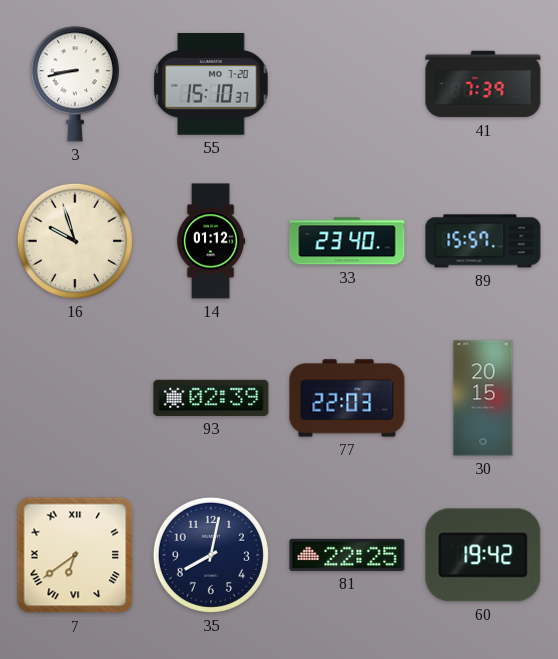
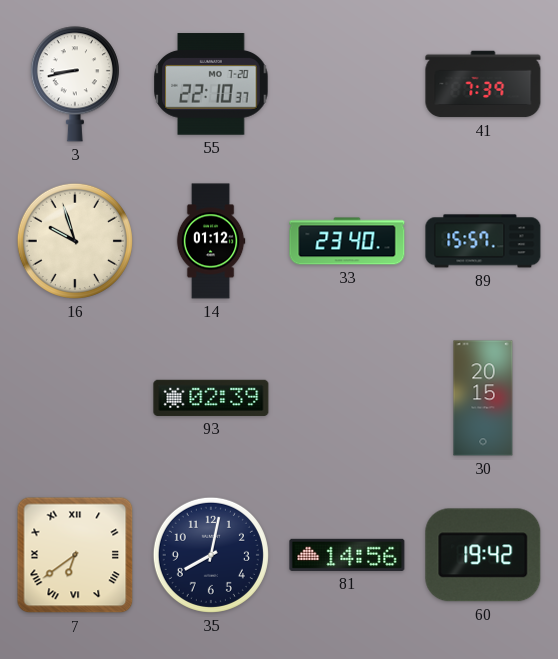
55: 15:10 -> 22:10
77: 22:03 -> none
81: 22:25 -> 14:56
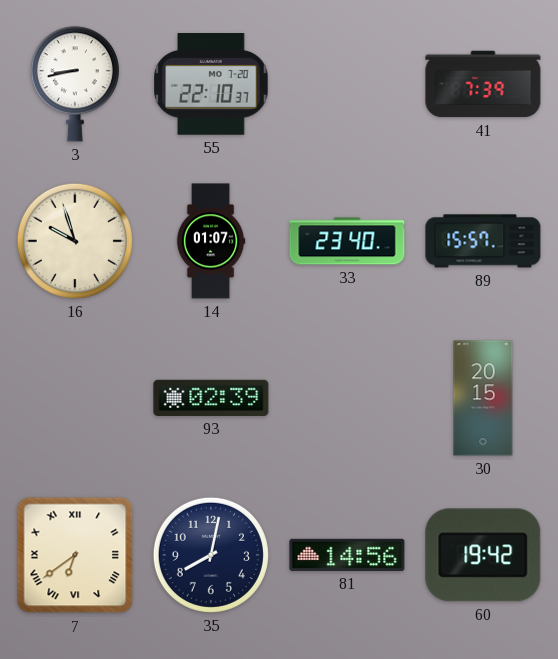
14: 01:12 -> 01:07
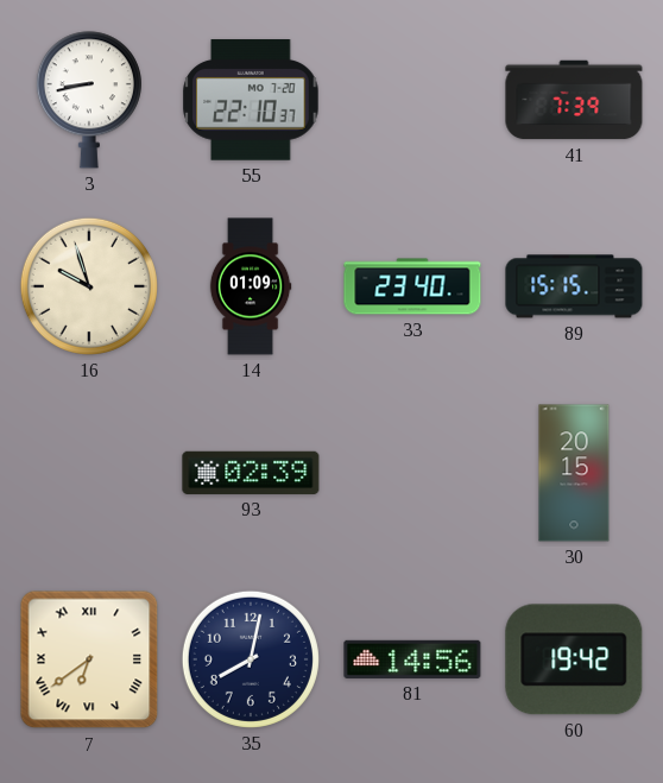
14: 01:07 -> 01:09
89: 15:57 -> 15:15
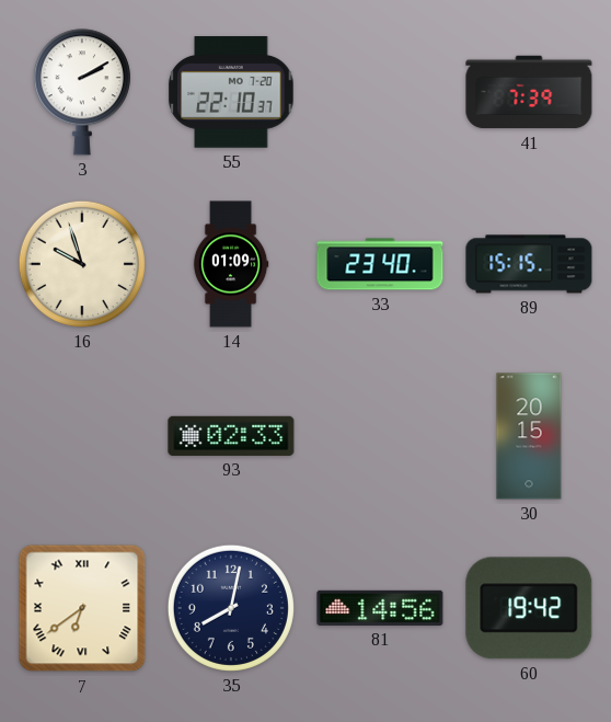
3: 8:43 -> 2:10
93: 02:39 -> 02:33
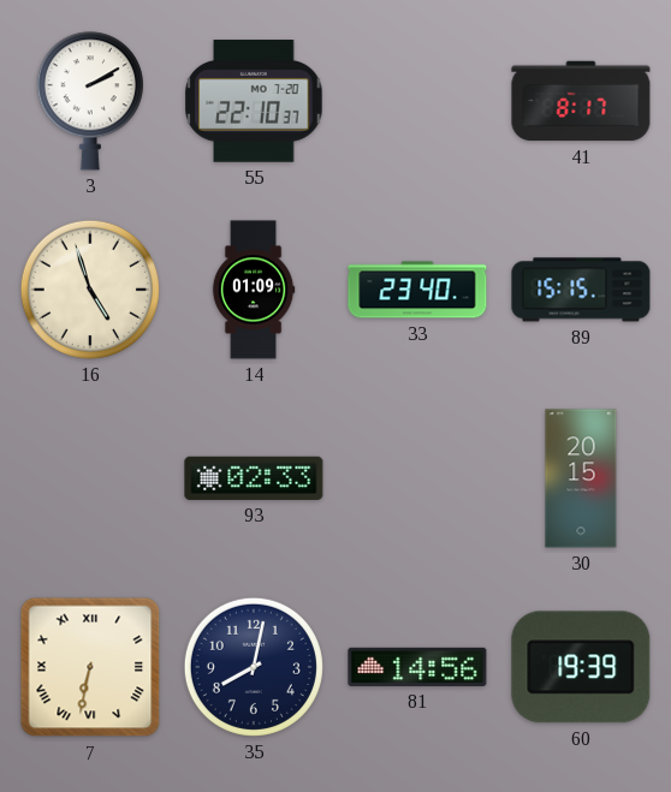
41: 7:39 -> 8:17
16: 9:57 -> 4:57
7: 6:39 -> 6:32
60: 19:42 -> 19:39
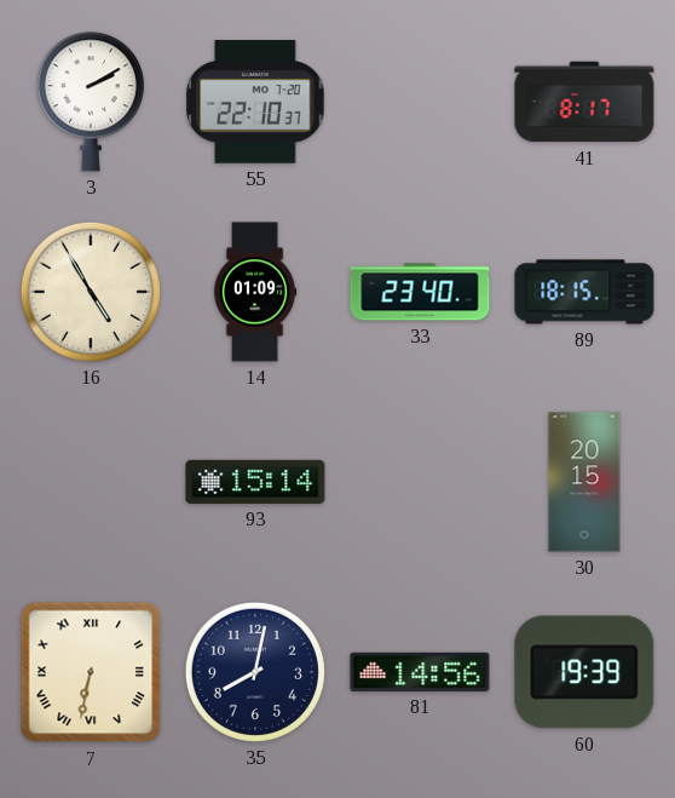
16: 4:57 -> 4:55
89: 15:15 -> 18:15
93: 02:33 -> 15:14
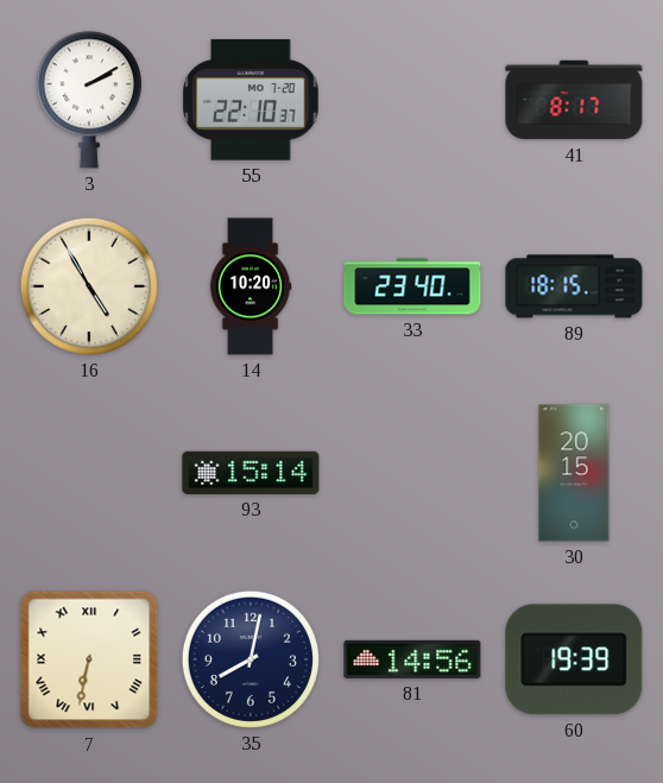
14: 01:09 -> 10:20
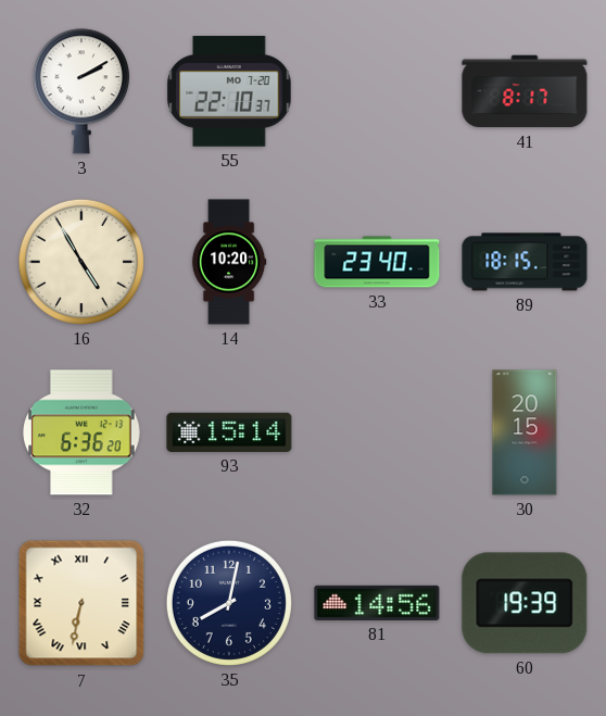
32: none -> 6:36
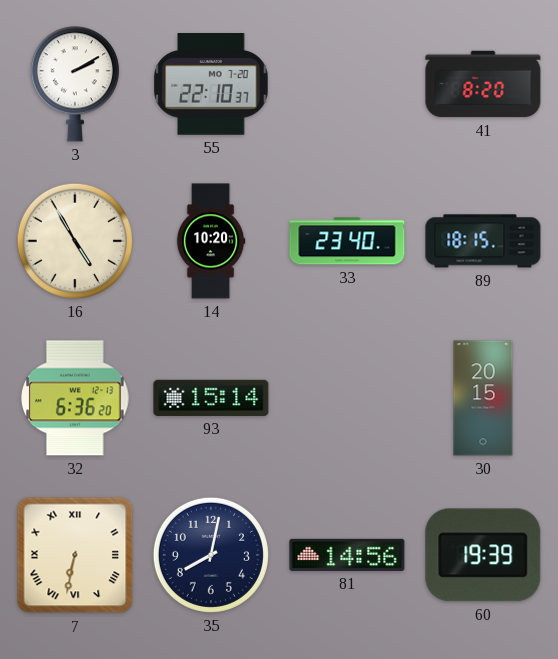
41: 8:17 -> 8:20
